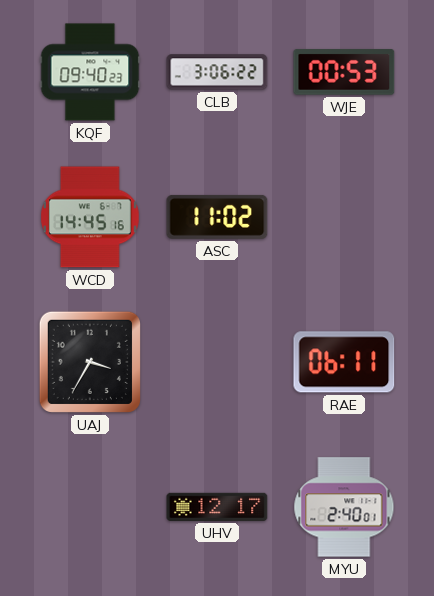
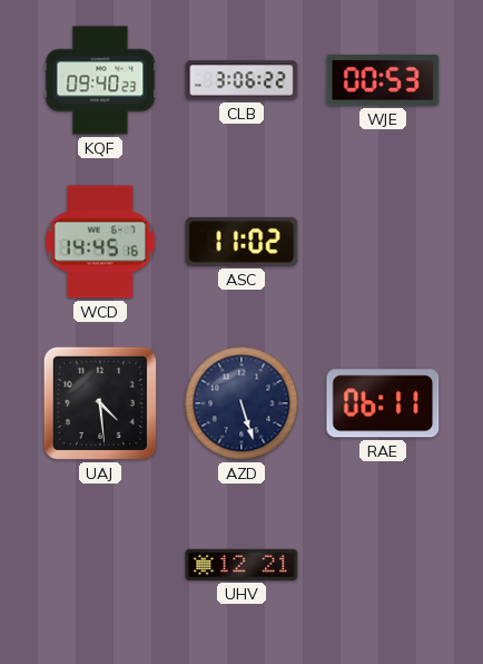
UAJ: 3:35 -> 4:29
AZD: none -> 5:27
UHV: 12:17 -> 12:21
MYU: 2:40 -> none
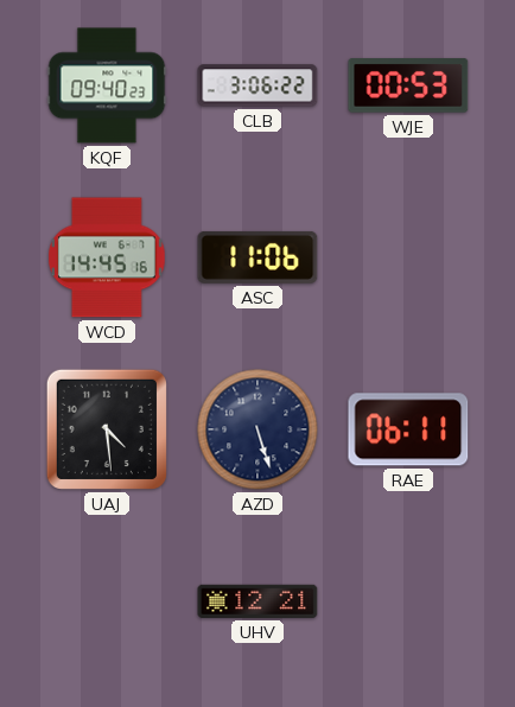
ASC: 11:02 -> 11:06
